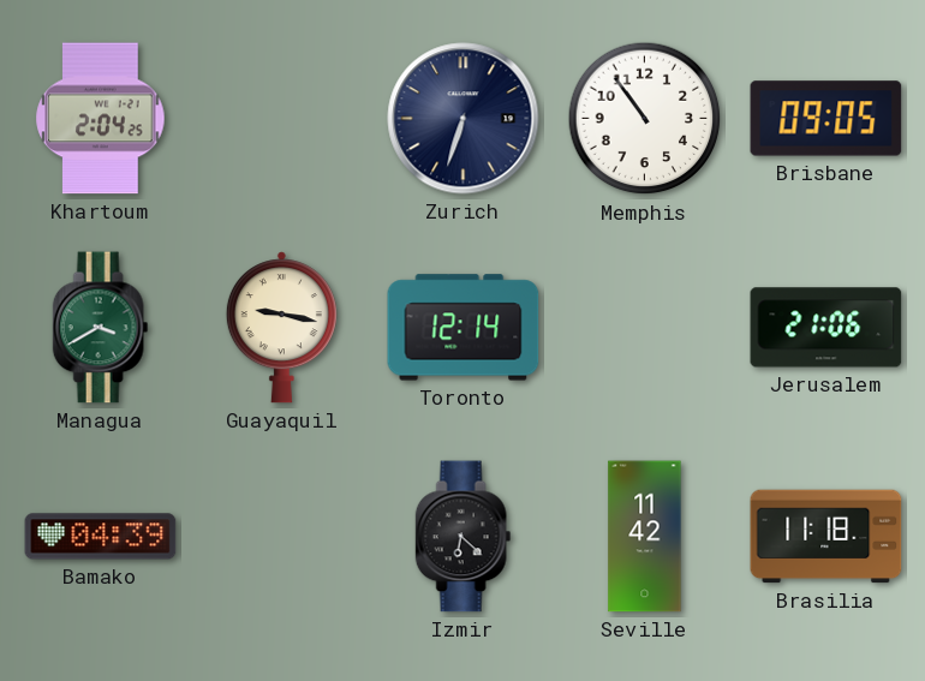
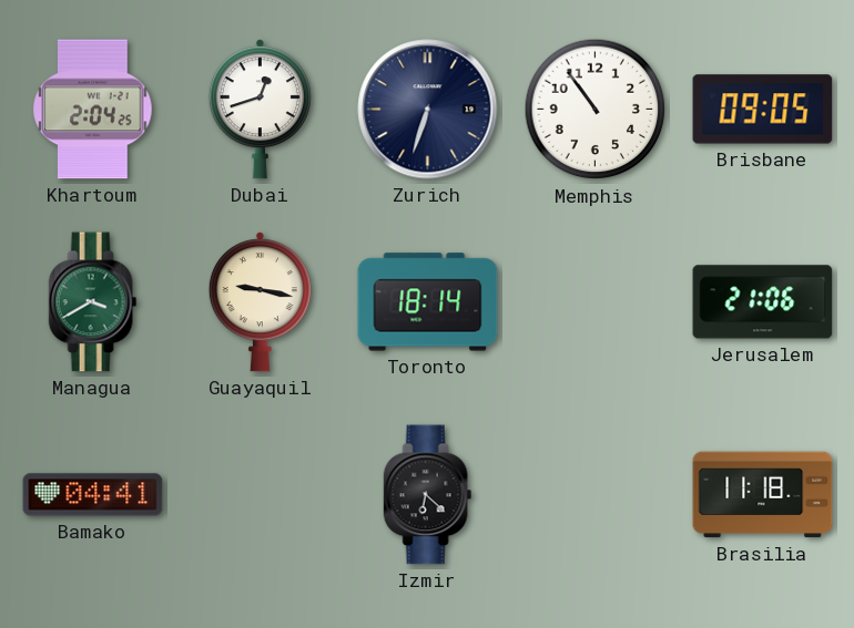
Dubai: none -> 12:42
Toronto: 12:14 -> 18:14
Bamako: 04:39 -> 04:41
Seville: 11:42 -> none
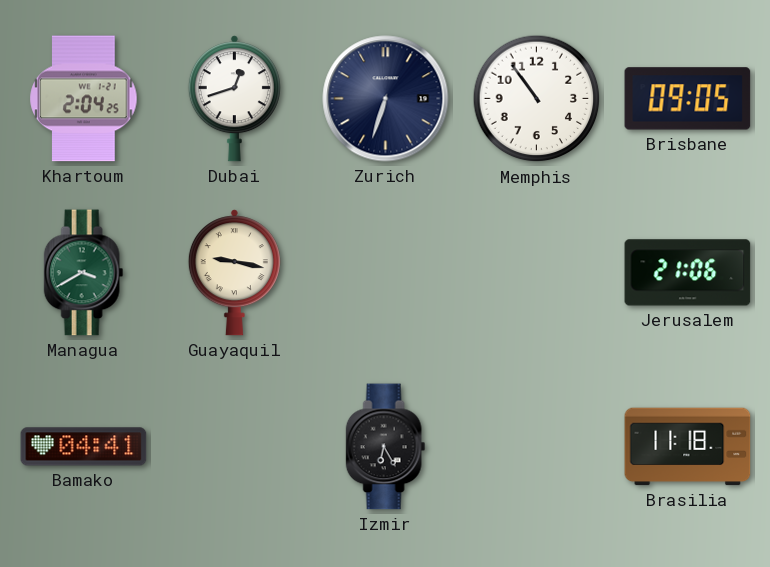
Toronto: 18:14 -> none
Izmir: 6:22 -> 6:25
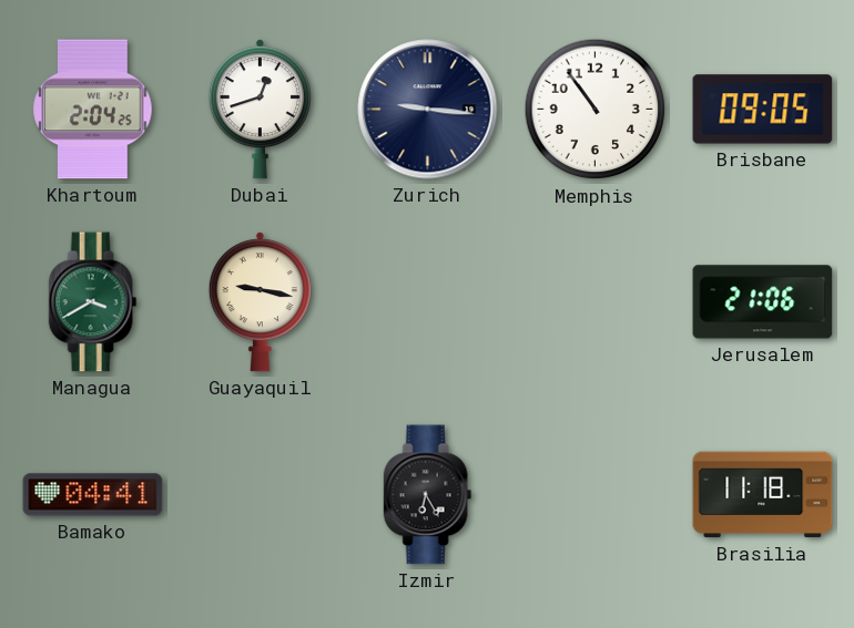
Zurich: 6:33 -> 9:16
